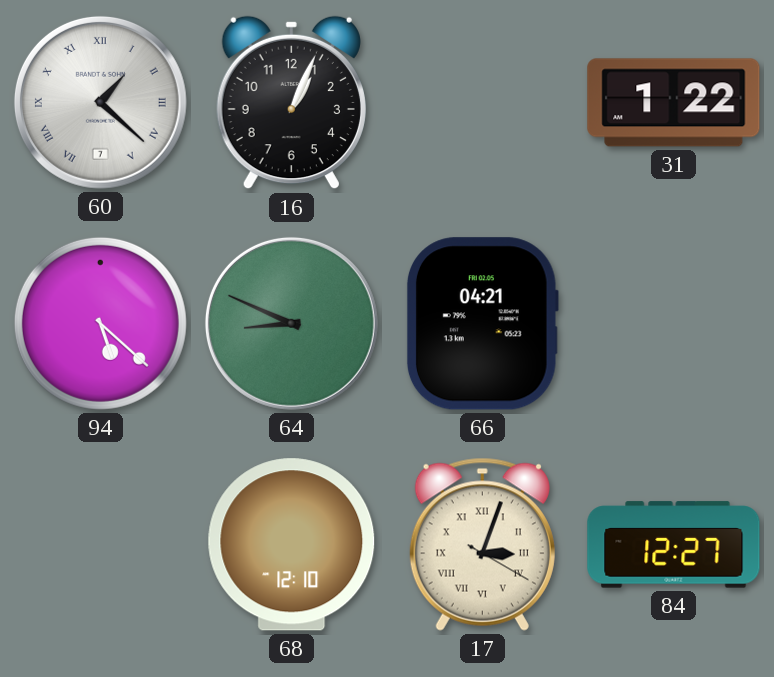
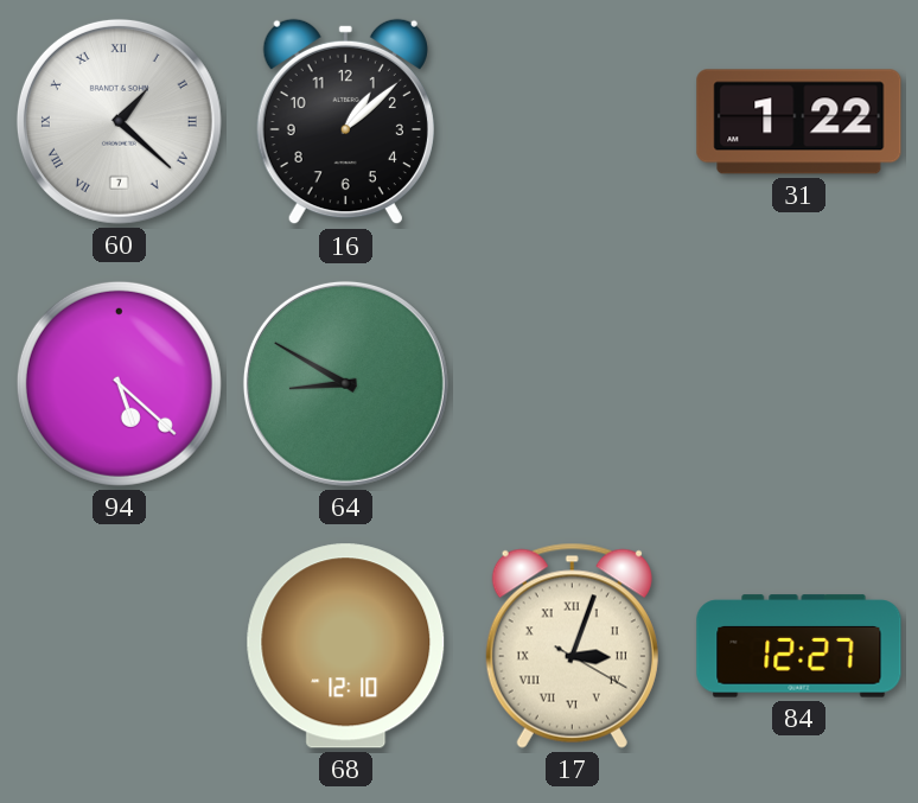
16: 1:04 -> 1:08
64: 8:49 -> 8:50
66: 04:21 -> none
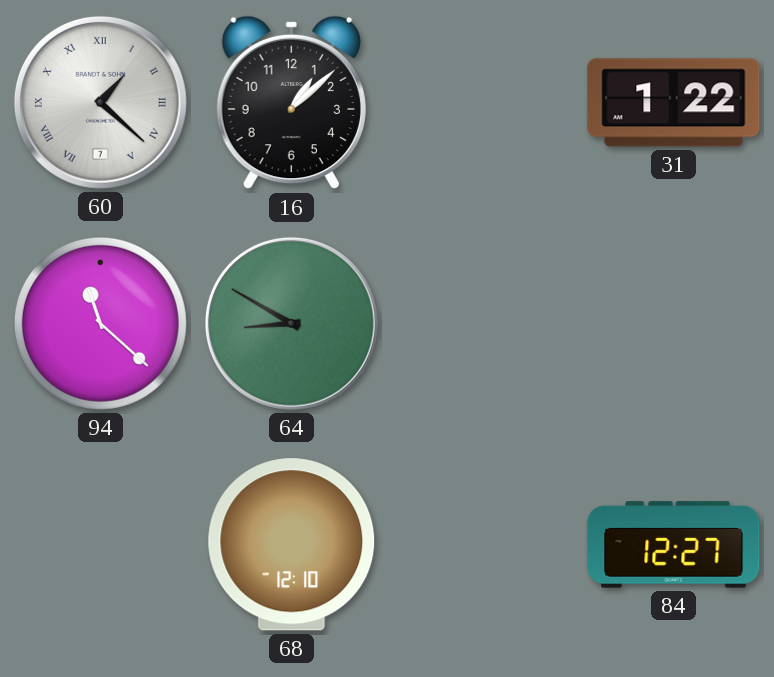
94: 5:22 -> 11:22
17: 3:03 -> none
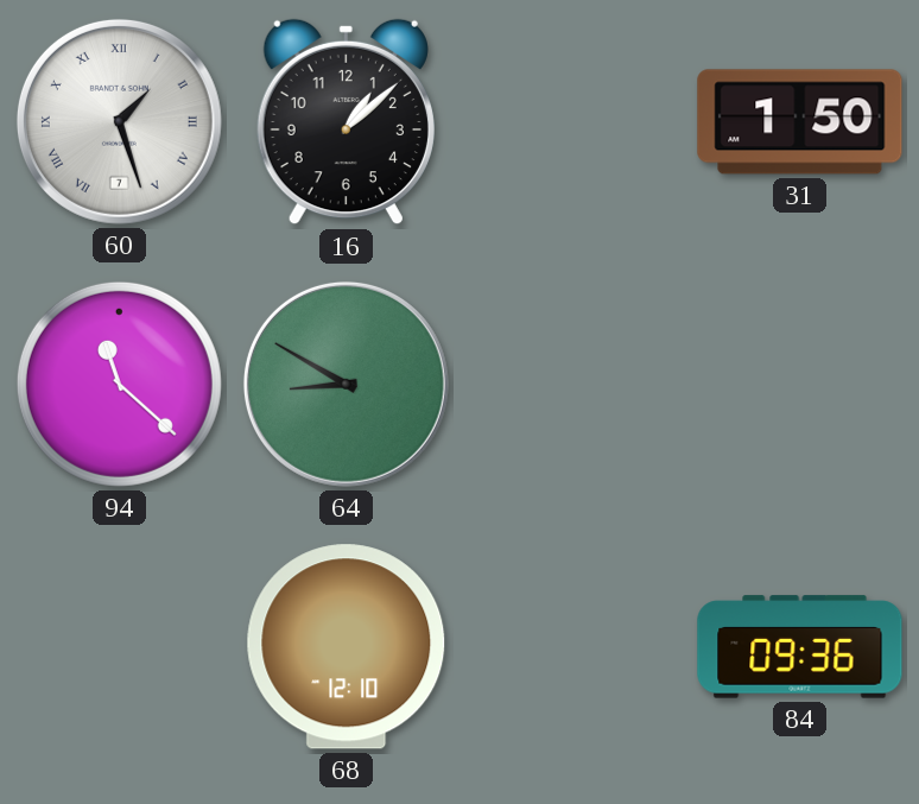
60: 1:22 -> 1:27
31: 1:22 -> 1:50
84: 12:27 -> 09:36
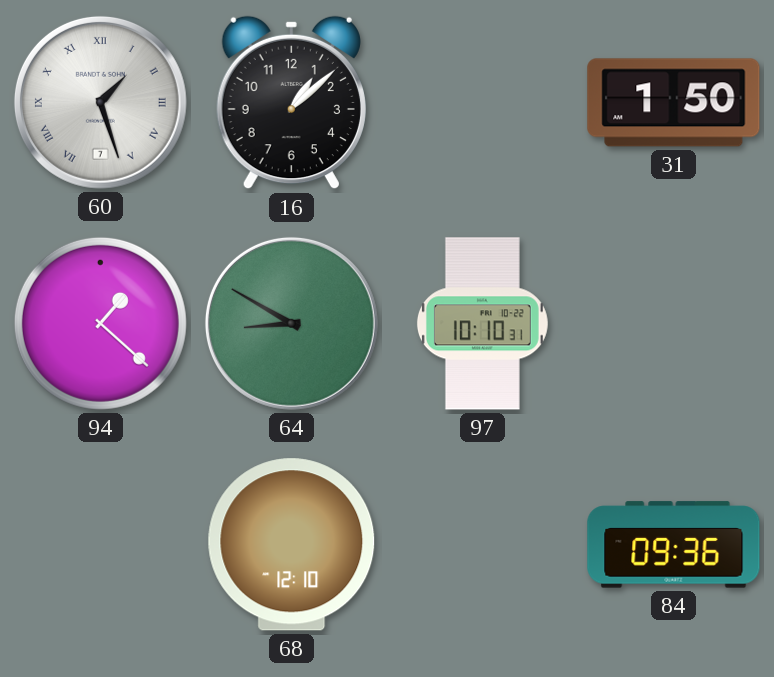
94: 11:22 -> 1:22
97: none -> 10:10
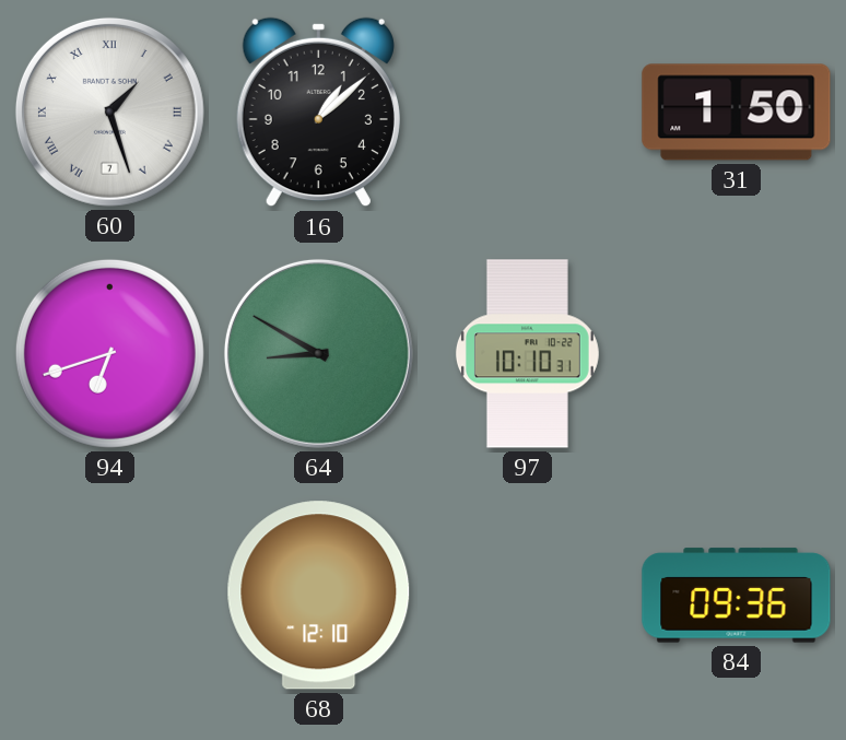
94: 1:22 -> 6:42
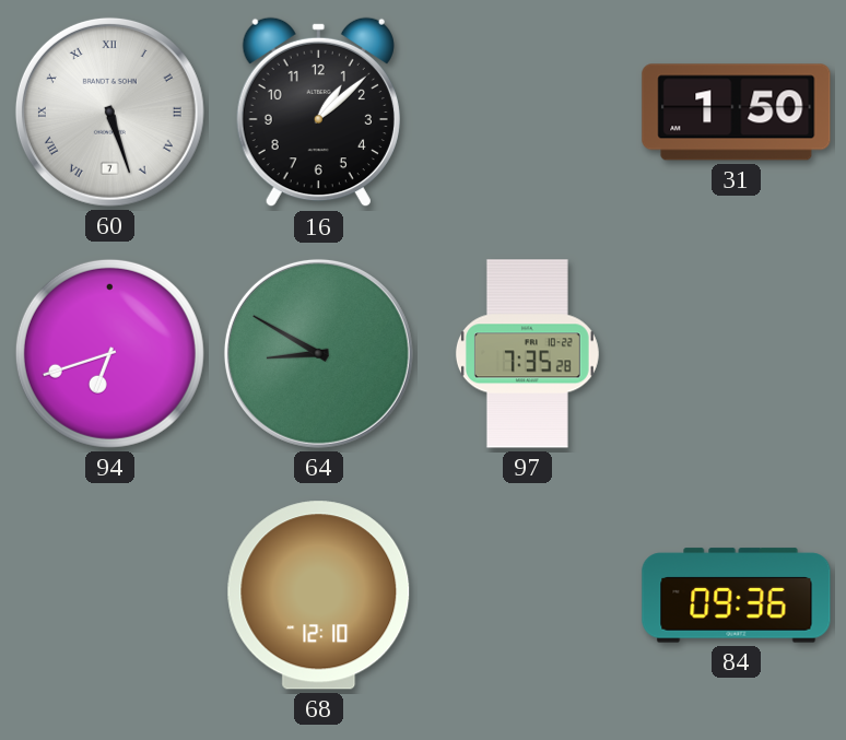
60: 1:27 -> 5:27
97: 10:10 -> 7:35
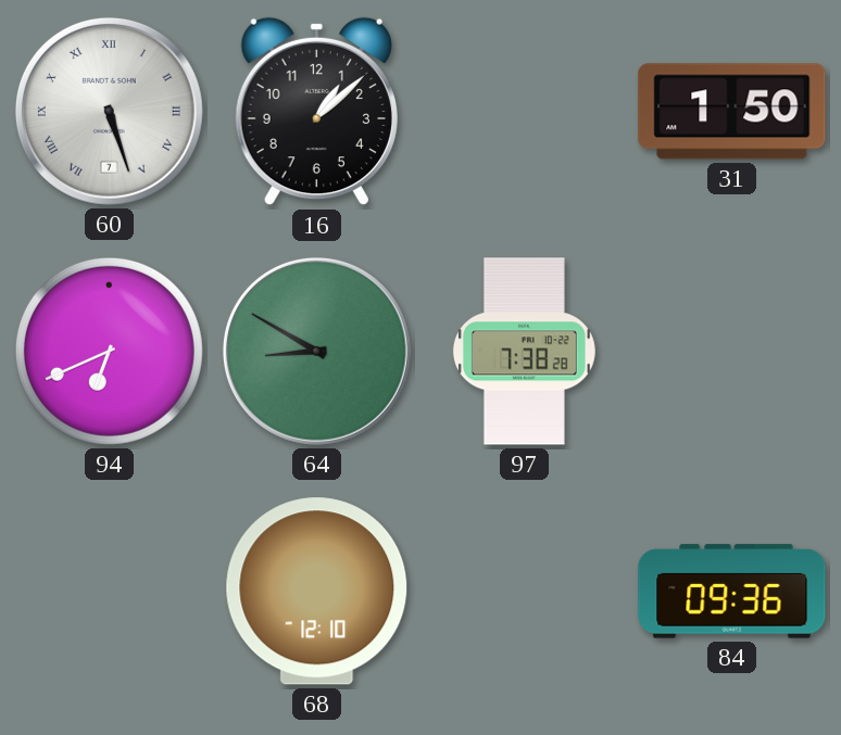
94: 6:42 -> 6:41
97: 7:35 -> 7:38
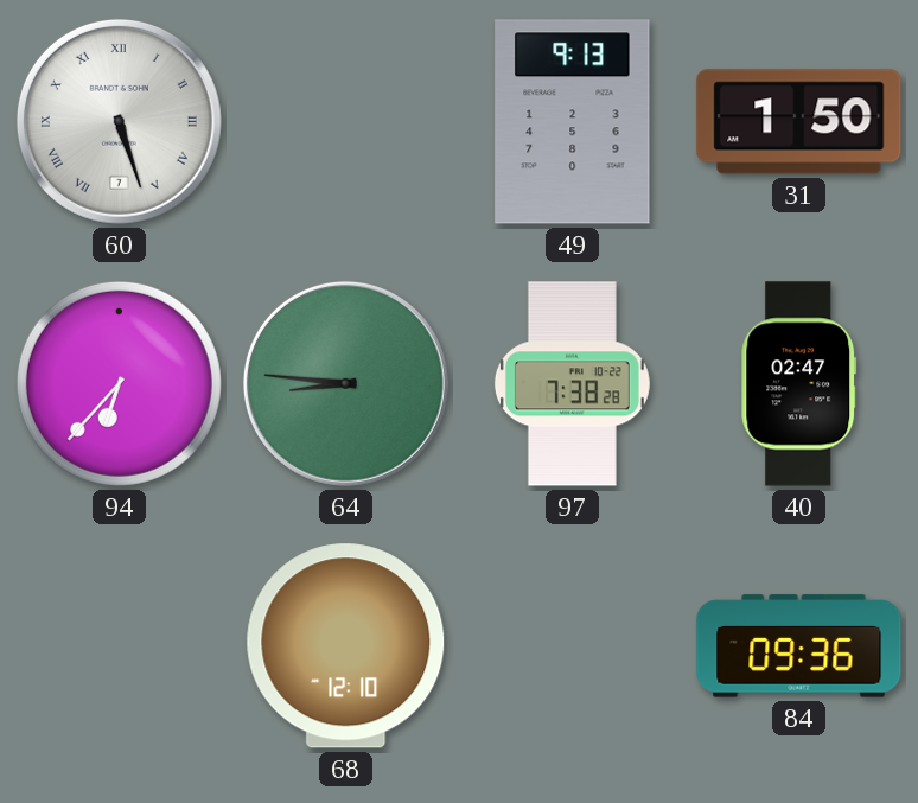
16: 1:08 -> none
49: none -> 9:13
94: 6:41 -> 6:37
64: 8:50 -> 8:46
40: none -> 02:47
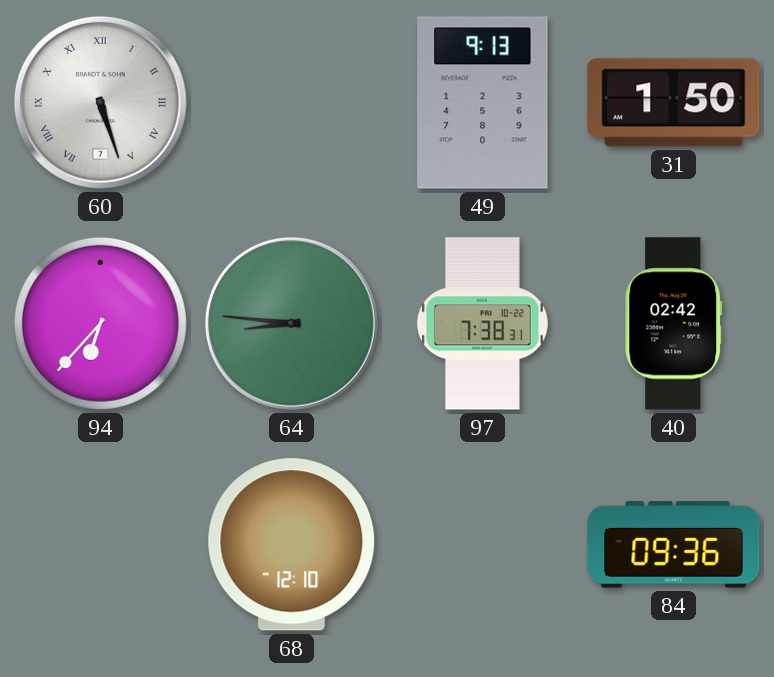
97: 7:38:28 -> 7:38:31
40: 02:47 -> 02:42
